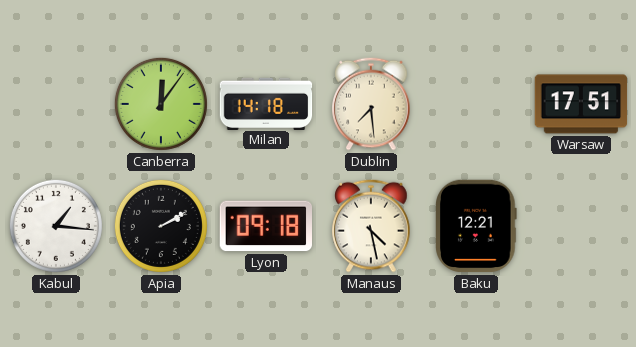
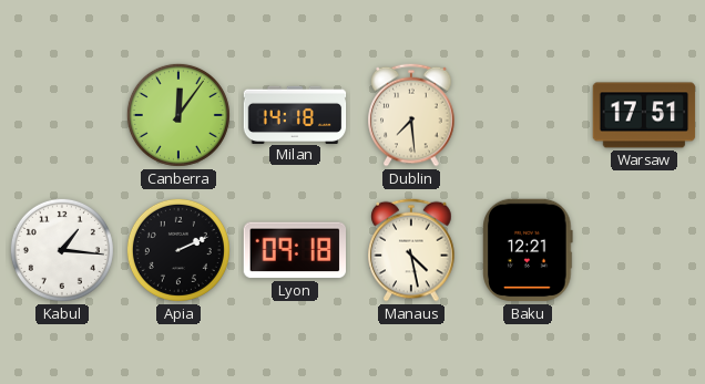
Apia: 2:10 -> 2:11
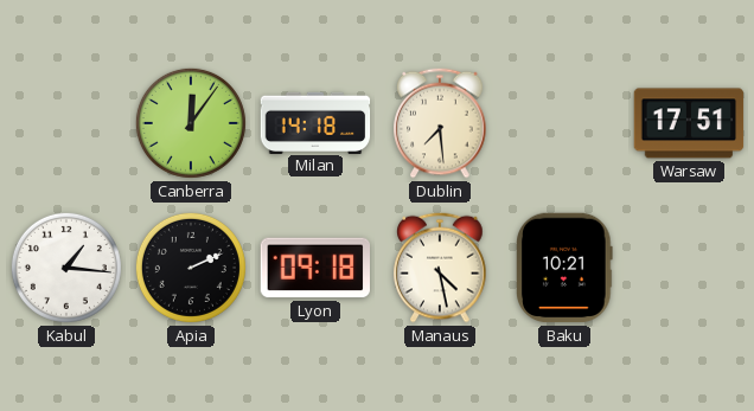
Baku: 12:21 -> 10:21
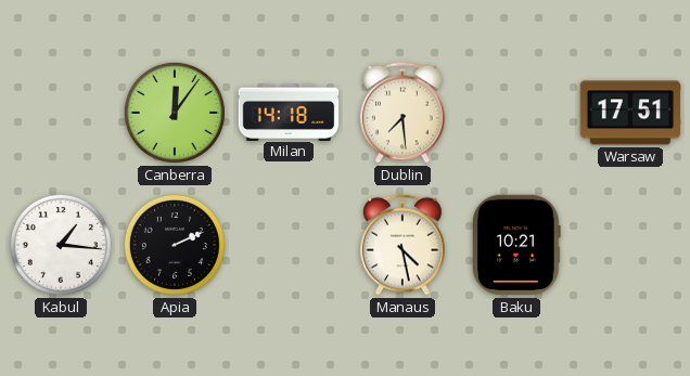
Lyon: 09:18 -> none
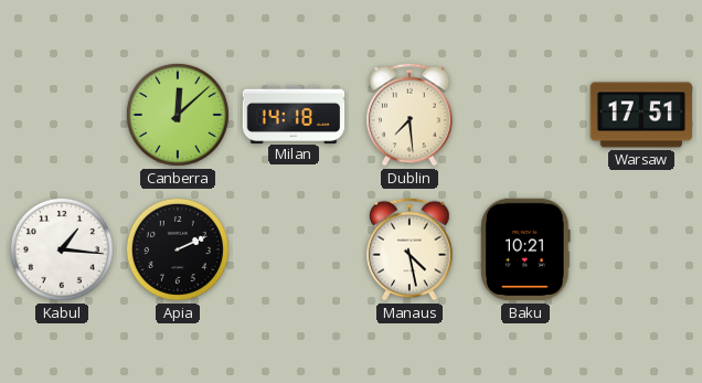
Canberra: 12:06 -> 12:08
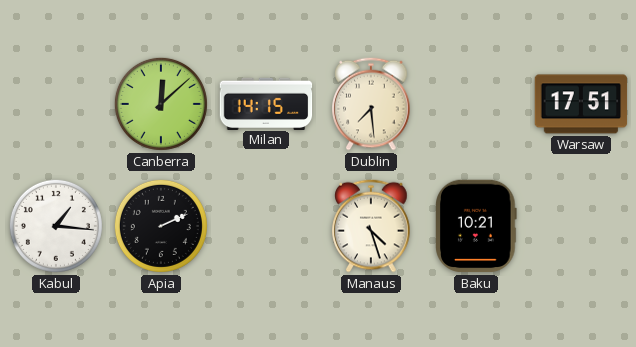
Milan: 14:18 -> 14:15
Manaus: 4:28 -> 4:27
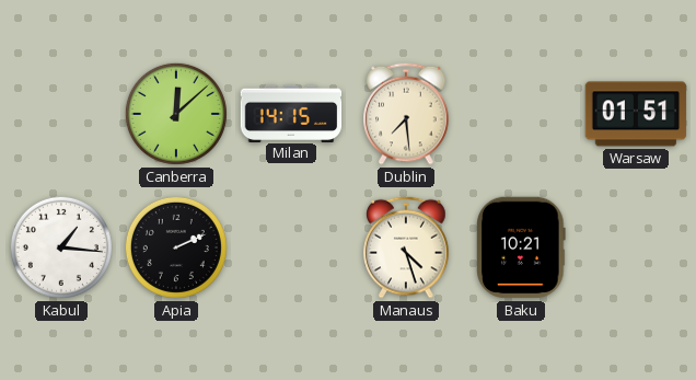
Warsaw: 17:51 -> 01:51
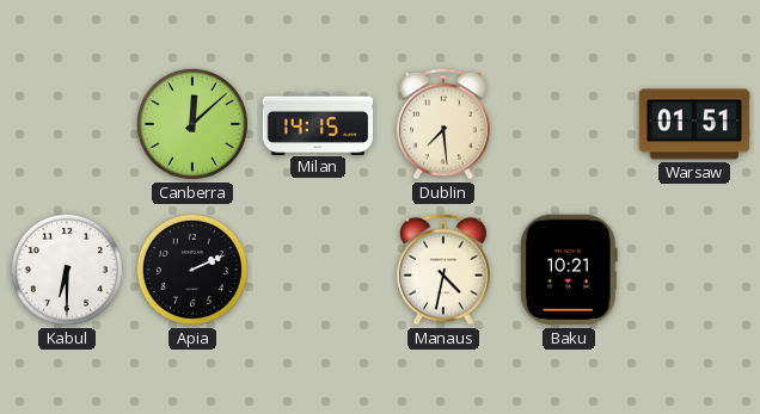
Kabul: 1:16 -> 6:30
Manaus: 4:27 -> 4:32
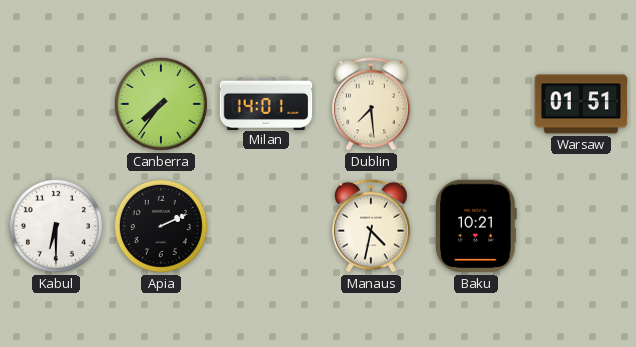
Canberra: 12:08 -> 7:36
Milan: 14:15 -> 14:01
